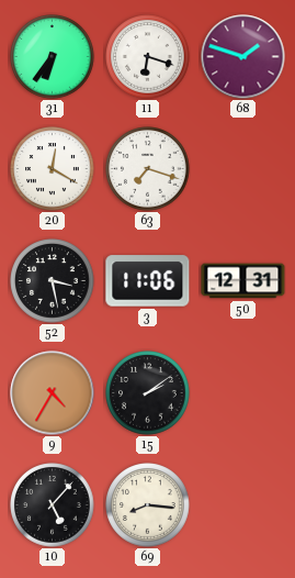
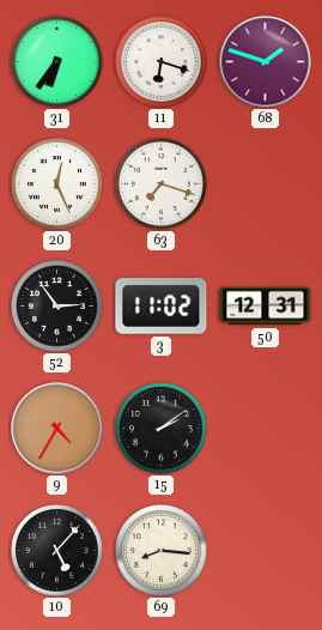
20: 12:20 -> 12:26
52: 3:28 -> 2:54
3: 11:06 -> 11:02
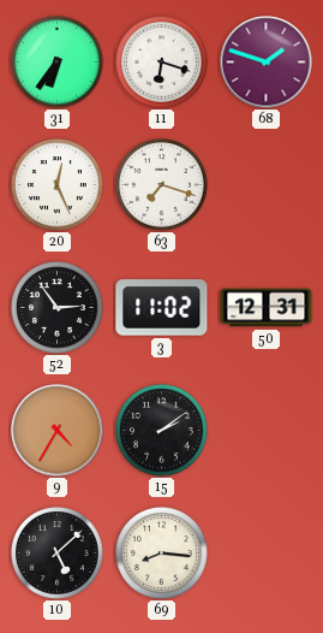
10: 5:07 -> 5:08
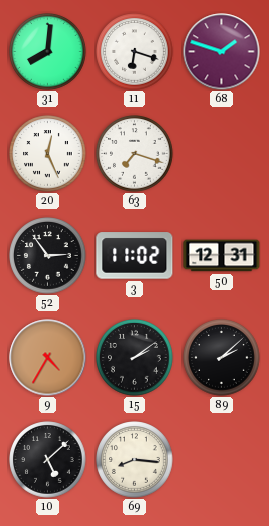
31: 6:36 -> 8:01
89: none -> 2:08
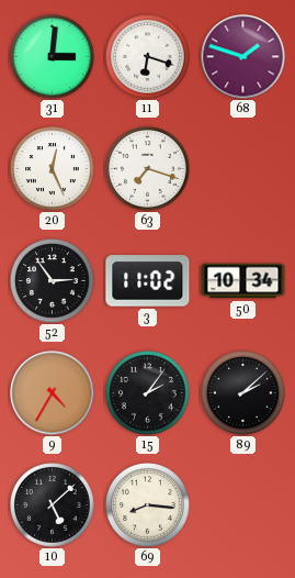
31: 8:01 -> 3:01
50: 12:31 -> 10:34
15: 2:09 -> 2:06
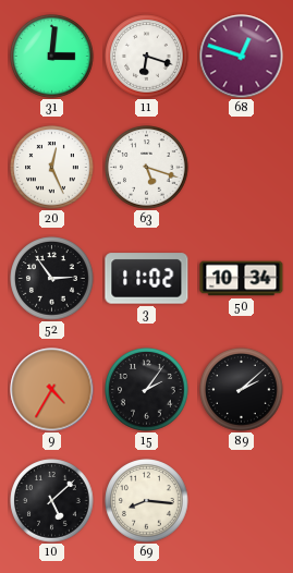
68: 1:48 -> 12:48
63: 7:18 -> 5:18
